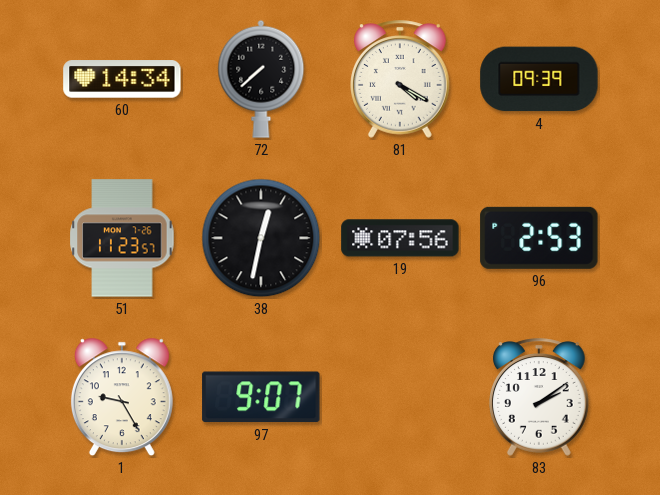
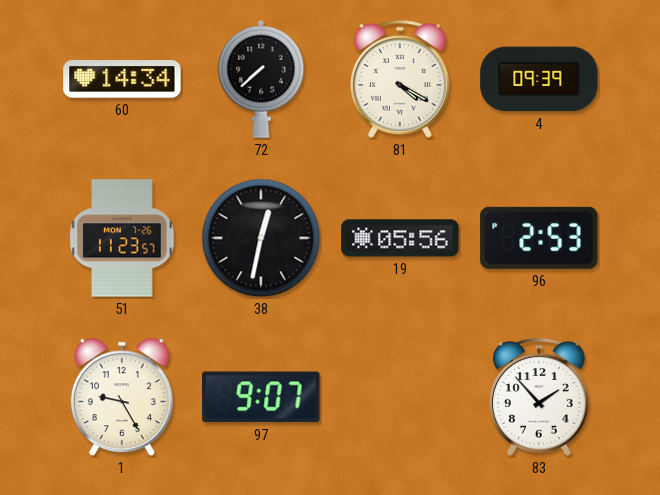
19: 07:56 -> 05:56
83: 2:09 -> 1:53
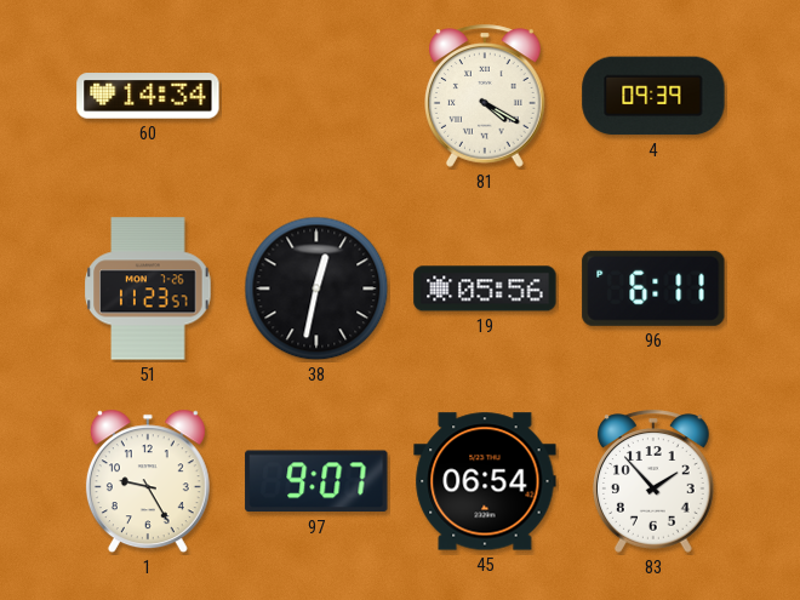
72: 7:38 -> none
96: 2:53 -> 6:11
45: none -> 06:54
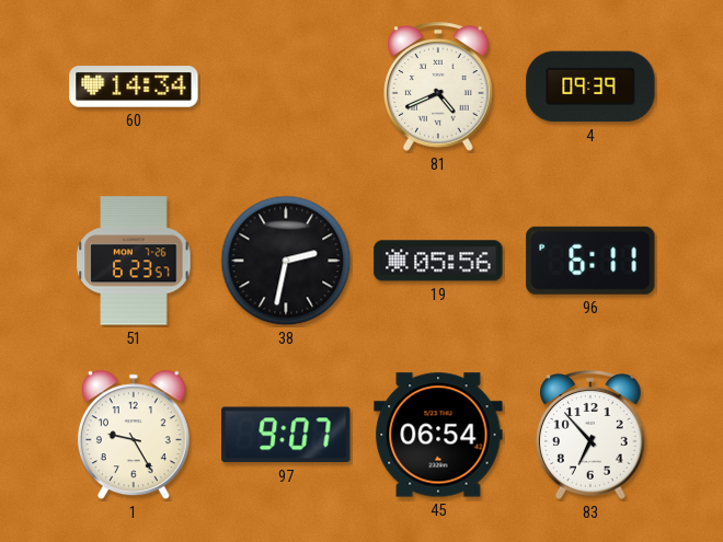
81: 4:20 -> 4:41
51: 11:23 -> 6:23
38: 12:32 -> 2:32
83: 1:53 -> 6:53
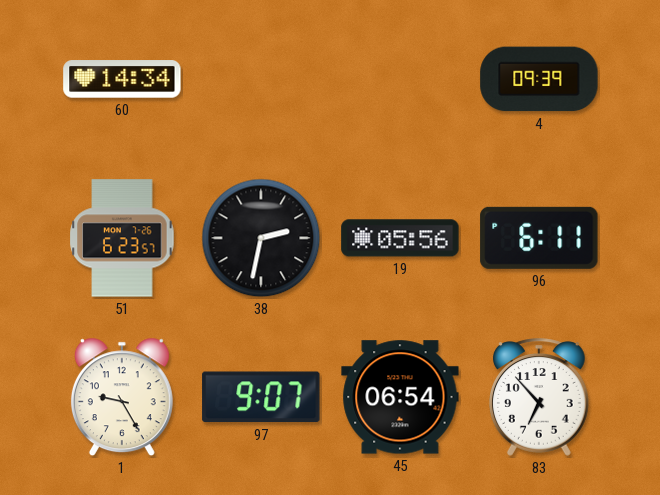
81: 4:41 -> none
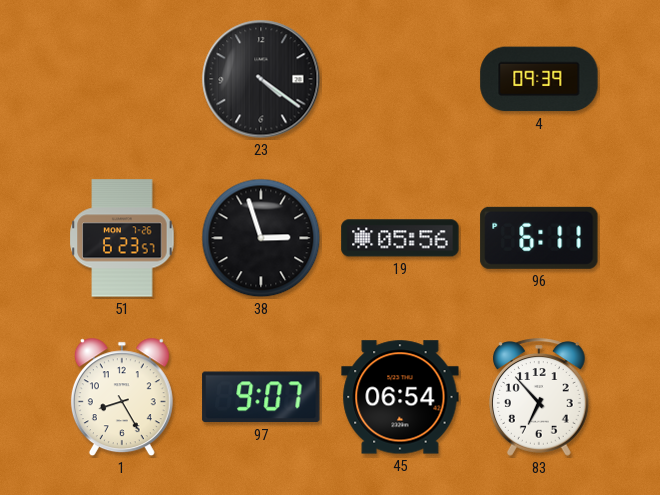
60: 14:34 -> none
23: none -> 4:21
38: 2:32 -> 2:57
1: 9:25 -> 8:25
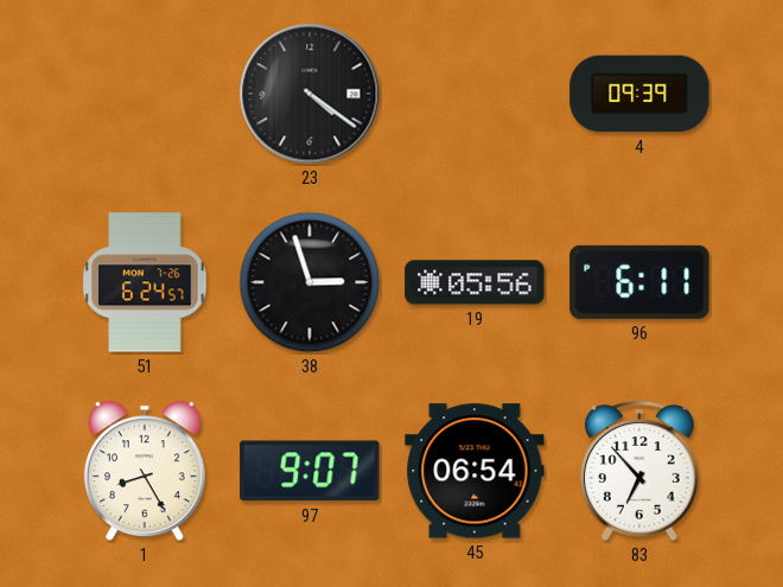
51: 6:23 -> 6:24
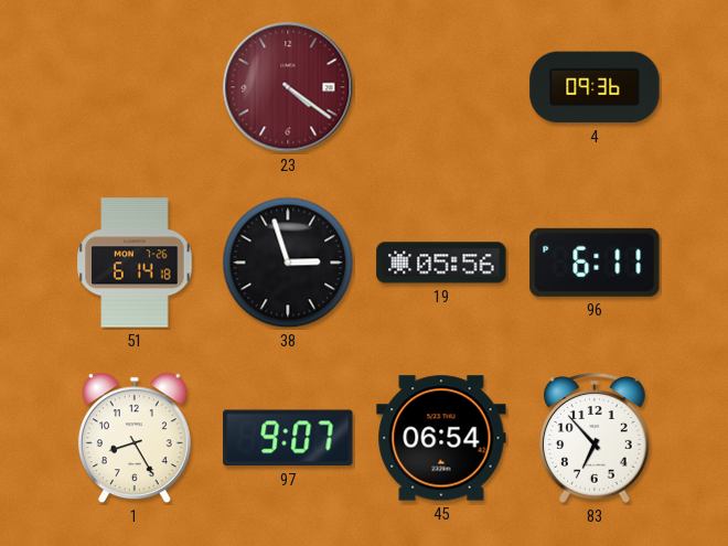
23 dial: black -> burgundy
4: 09:39 -> 09:36
51: 6:24 -> 6:14
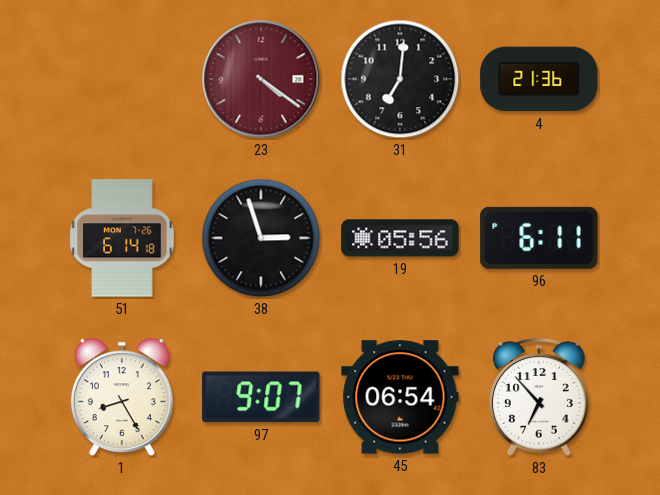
31: none -> 7:01
4: 09:36 -> 21:36
